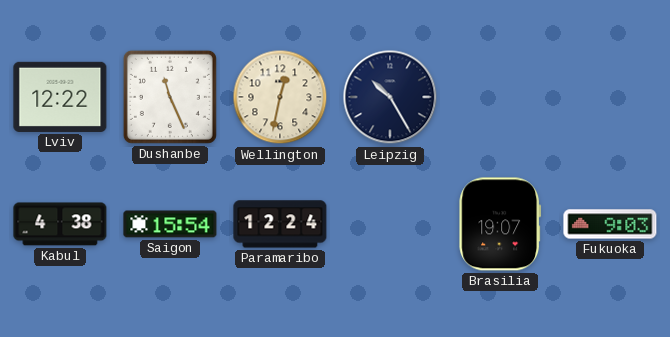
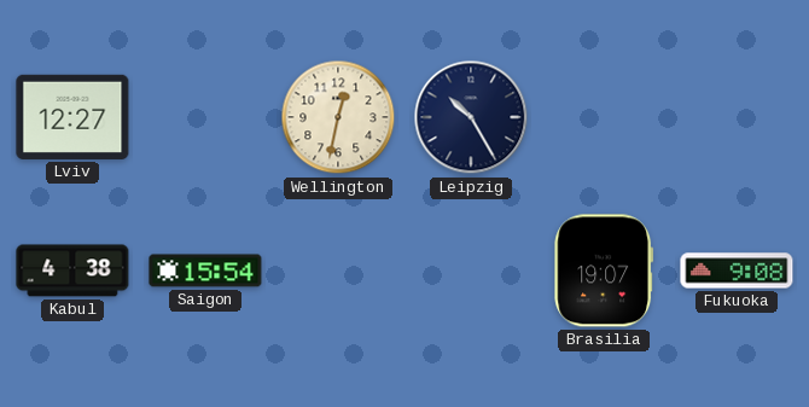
Lviv: 12:22 -> 12:27
Dushanbe: 11:26 -> none
Paramaribo: 12:24 -> none
Fukuoka: 9:03 -> 9:08
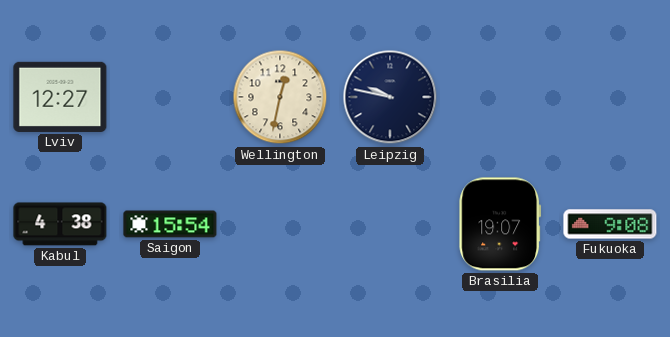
Leipzig: 10:25 -> 9:47
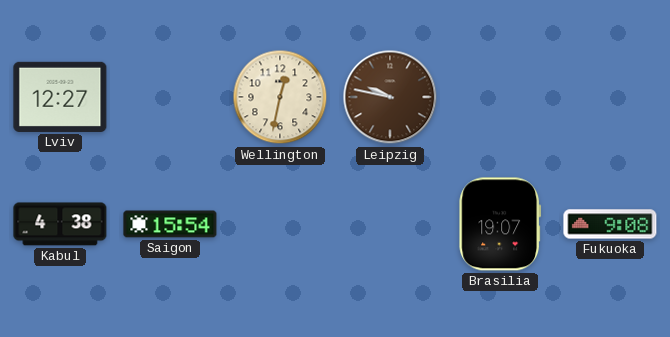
Leipzig dial: navy -> brown
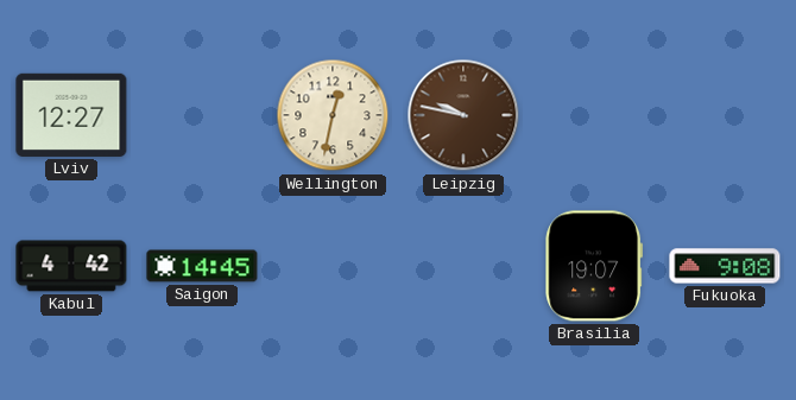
Kabul: 4:38 -> 4:42
Saigon: 15:54 -> 14:45
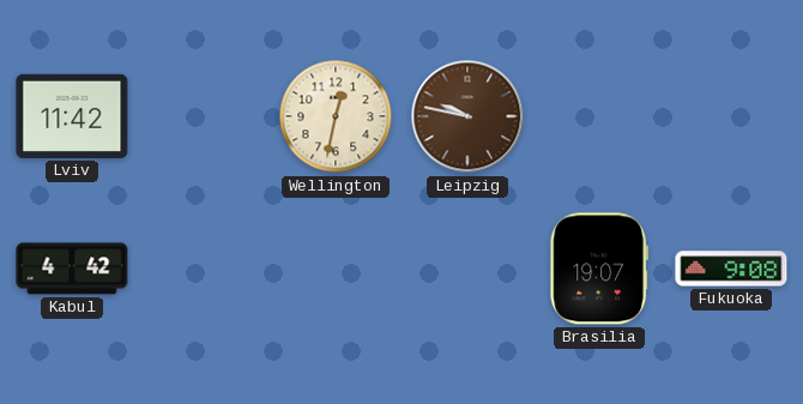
Lviv: 12:27 -> 11:42
Saigon: 14:45 -> none
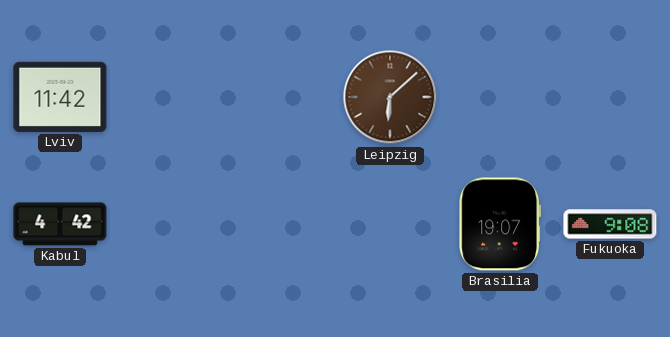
Wellington: 12:32 -> none
Leipzig: 9:47 -> 6:08
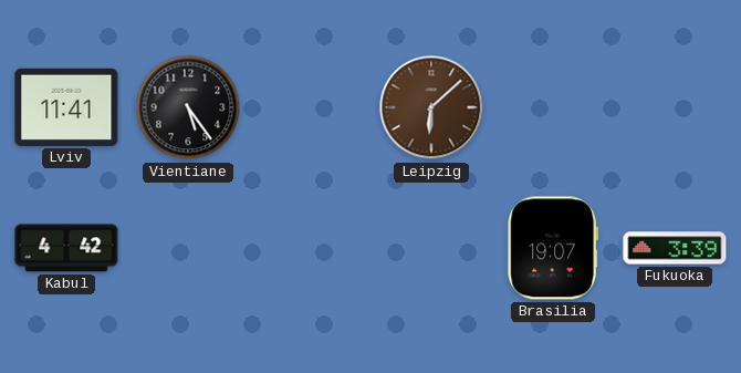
Lviv: 11:42 -> 11:41
Vientiane: none -> 5:24
Fukuoka: 9:08 -> 3:39
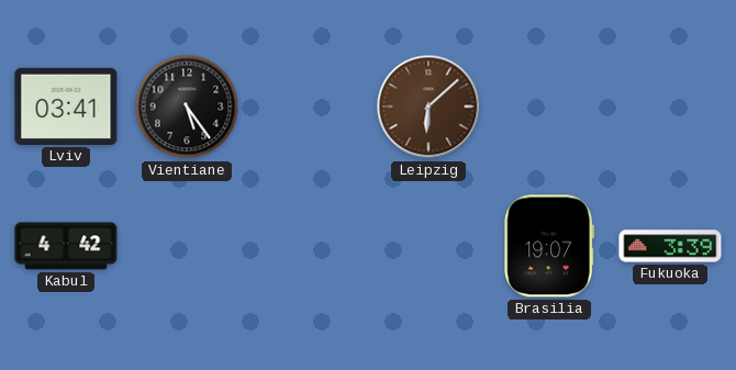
Lviv: 11:41 -> 03:41
